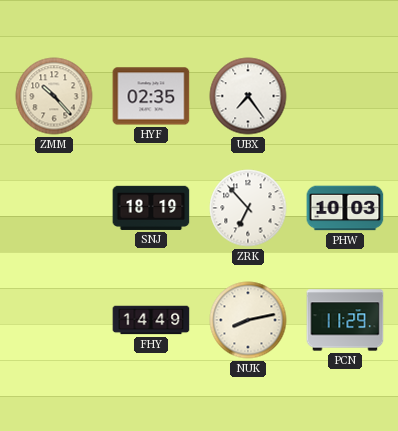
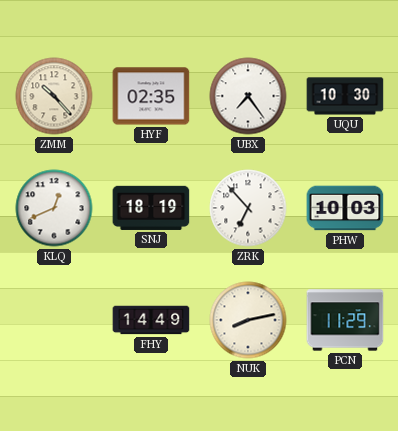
UQU: none -> 10:30
KLQ: none -> 12:41
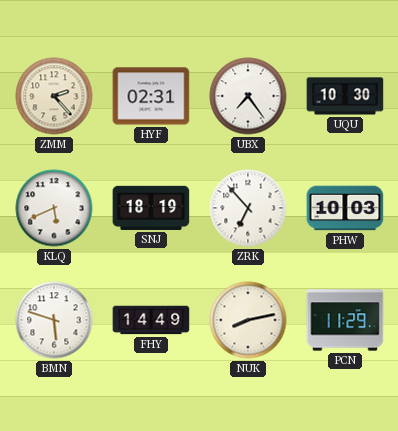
ZMM: 10:23 -> 2:23
HYF: 02:35 -> 02:31
KLQ: 12:41 -> 5:41
BMN: none -> 5:48
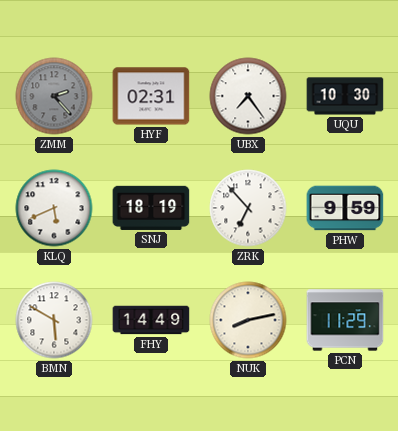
ZMM dial: cream -> grey
PHW: 10:03 -> 9:59
BMN: 5:48 -> 5:50
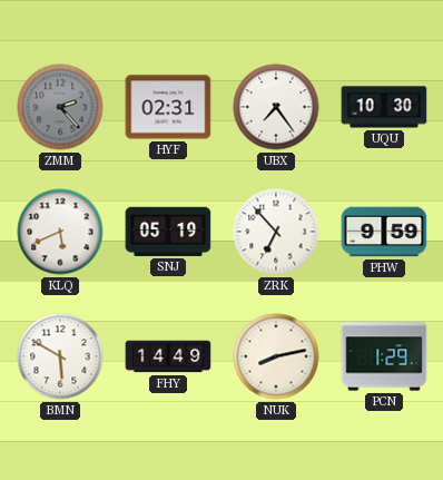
SNJ: 18:19 -> 05:19
PCN: 11:29 -> 1:29
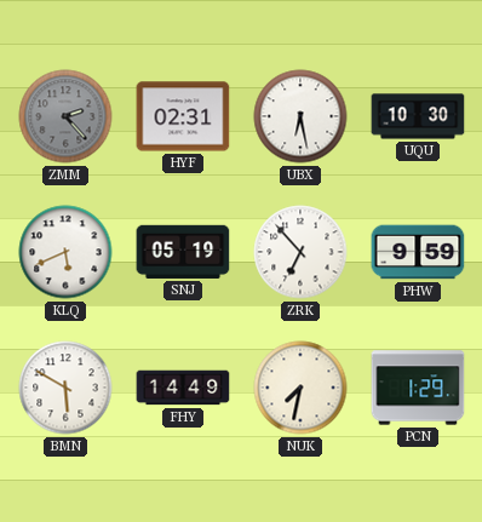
UBX: 7:24 -> 6:28
NUK: 8:13 -> 7:32
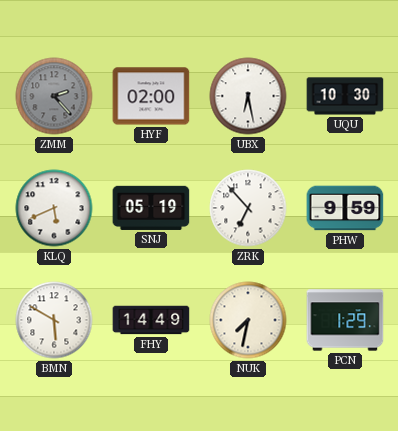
HYF: 02:31 -> 02:00
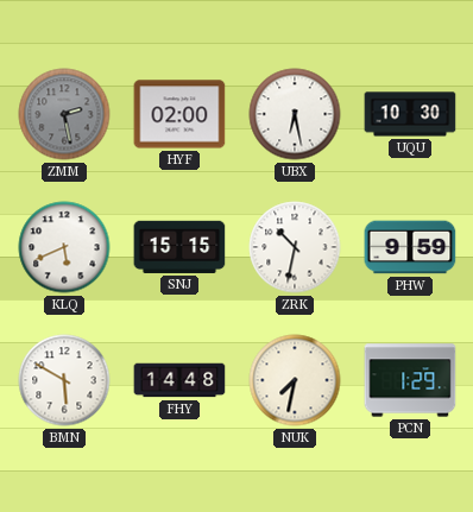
ZMM: 2:23 -> 2:28
SNJ: 05:19 -> 15:15
ZRK: 6:53 -> 10:32
FHY: 14:49 -> 14:48
